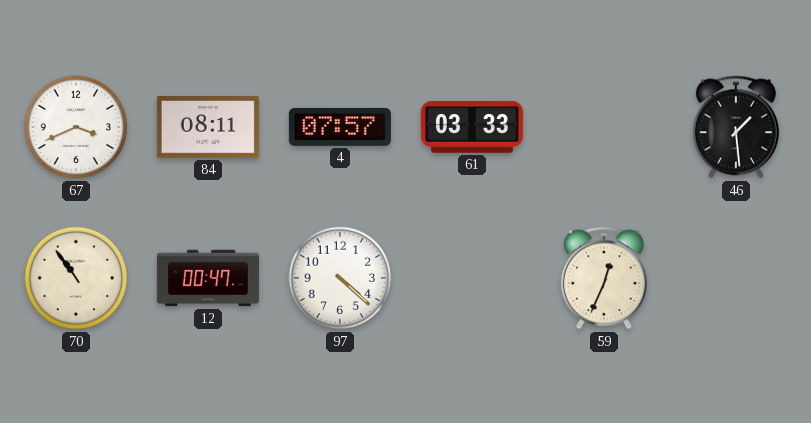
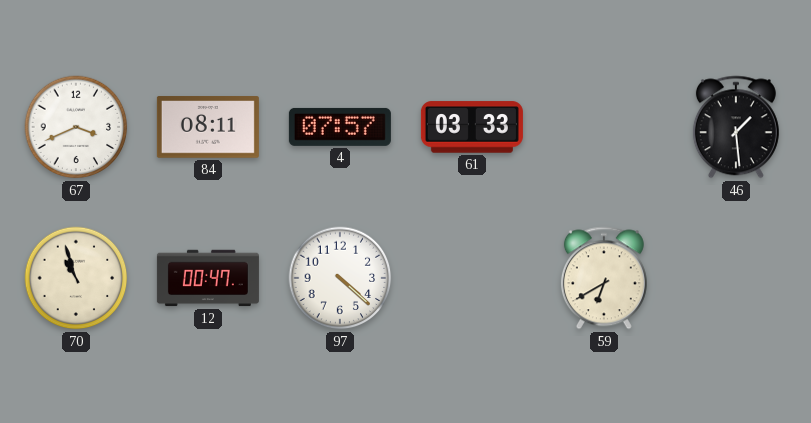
70: 10:54 -> 10:57
59: 12:34 -> 6:40
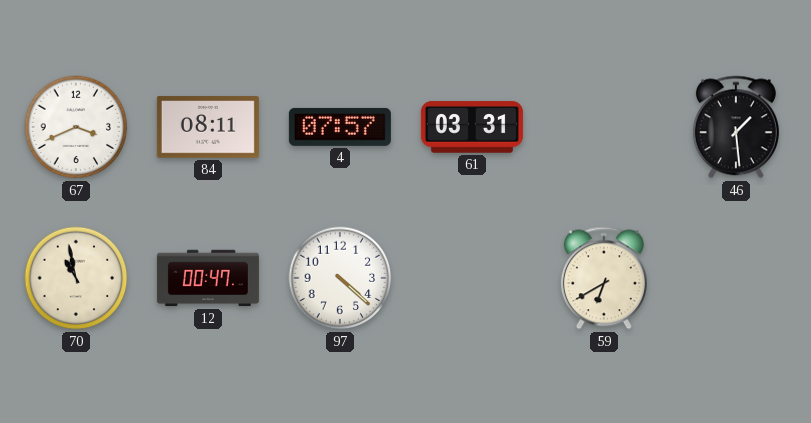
61: 03:33 -> 03:31
70: 10:57 -> 10:58
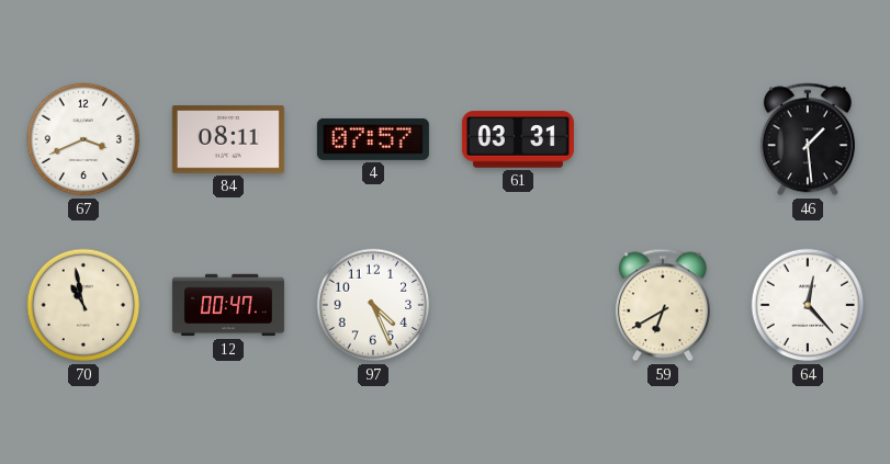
97: 4:22 -> 4:26
64: none -> 12:23
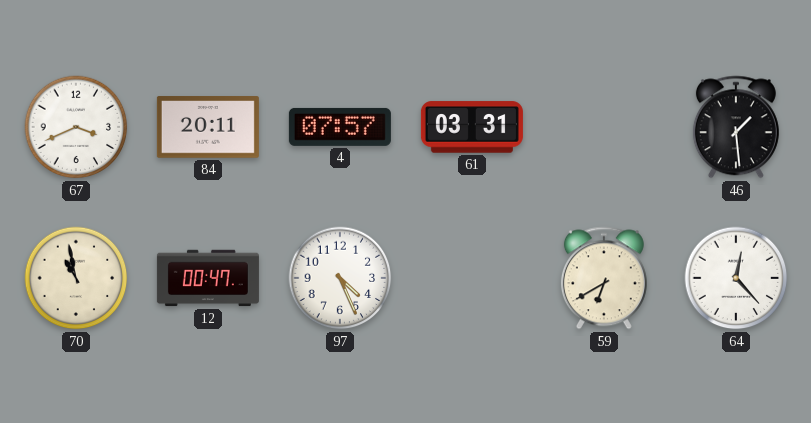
84: 08:11 -> 20:11
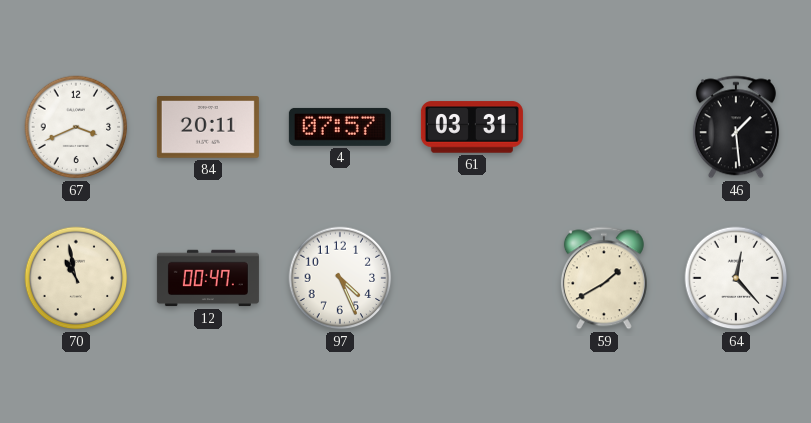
59: 6:40 -> 1:40
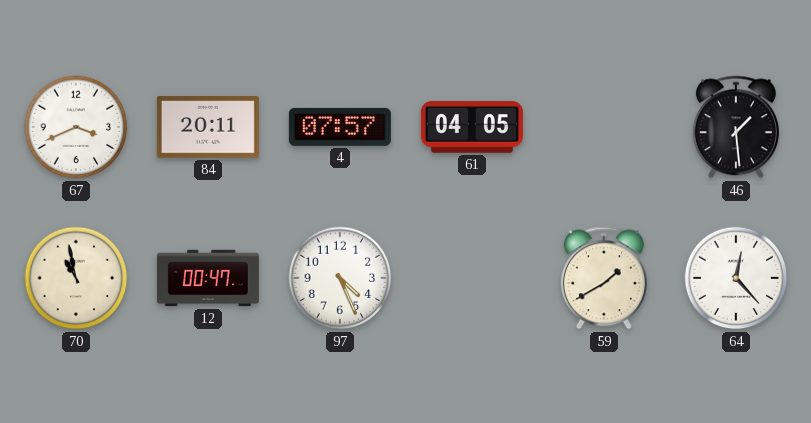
61: 03:31 -> 04:05
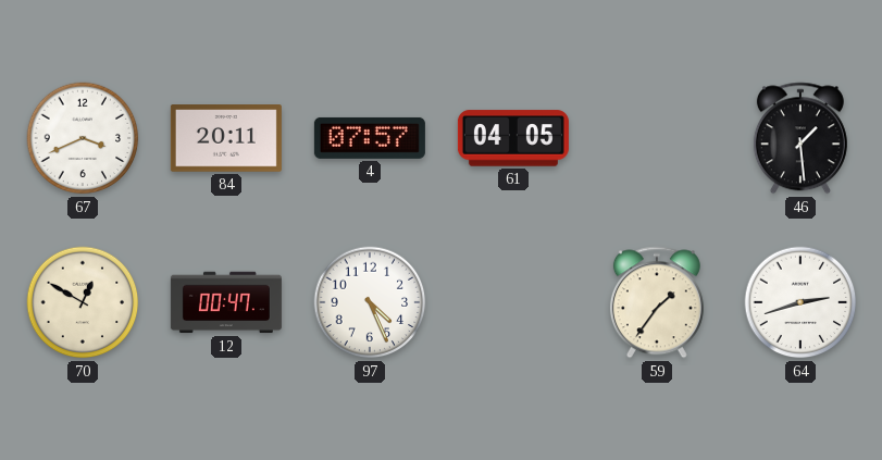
70: 10:58 -> 12:50
59: 1:40 -> 1:36
64: 12:23 -> 2:42
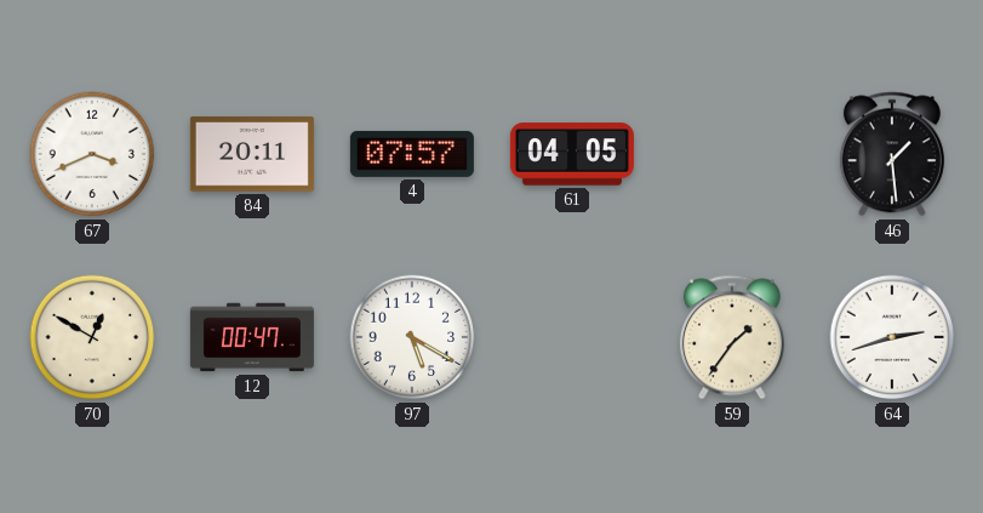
97: 4:26 -> 5:20
